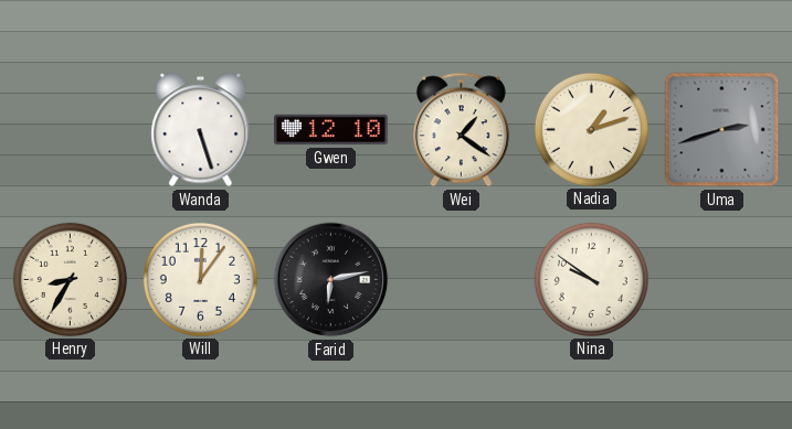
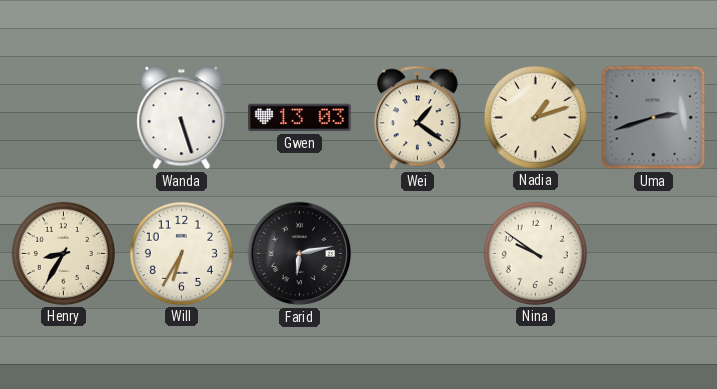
Gwen: 12:10 -> 13:03
Will: 12:06 -> 6:35
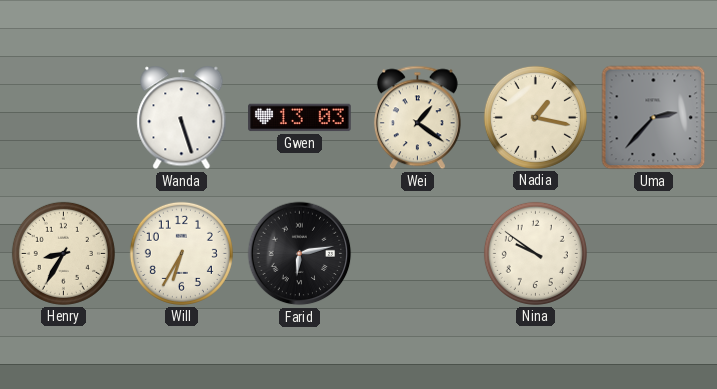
Nadia: 1:12 -> 1:17
Uma: 2:42 -> 2:37
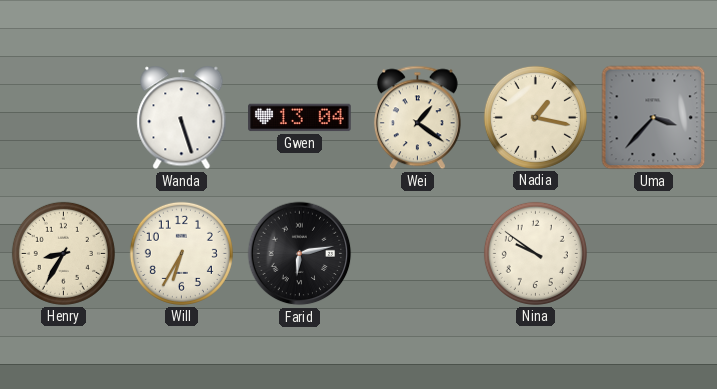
Gwen: 13:03 -> 13:04
Uma: 2:37 -> 3:37
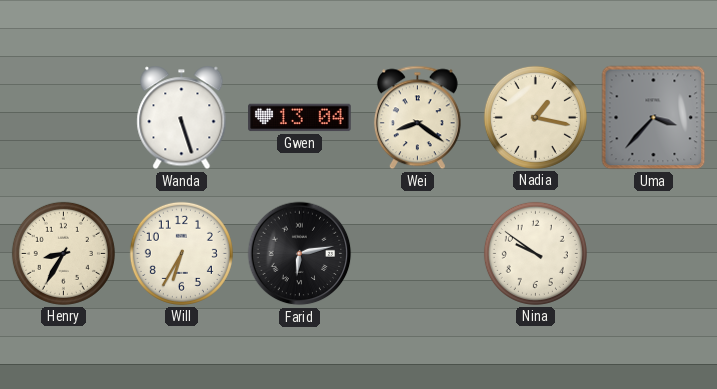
Wei: 1:21 -> 8:21
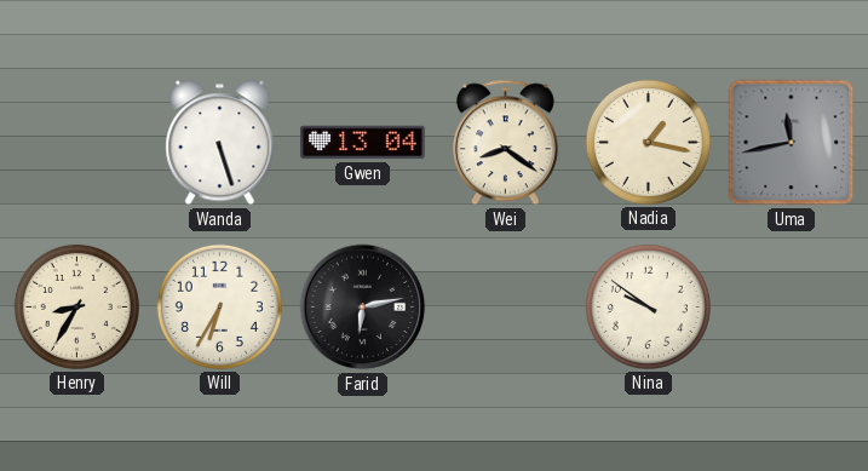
Uma: 3:37 -> 11:43
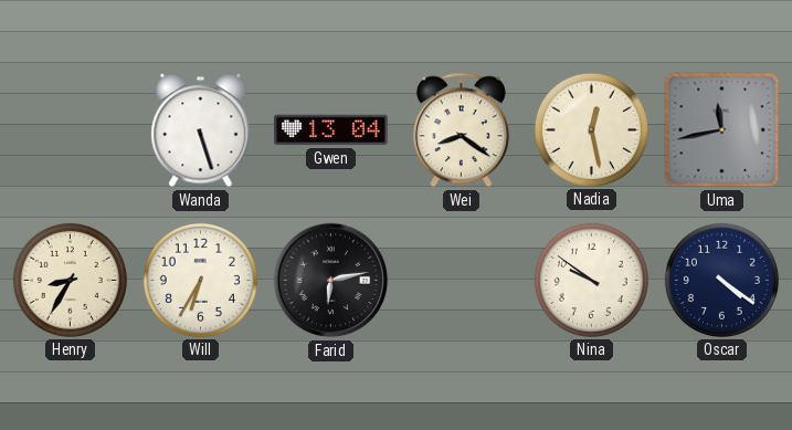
Nadia: 1:17 -> 12:28
Oscar: none -> 4:21
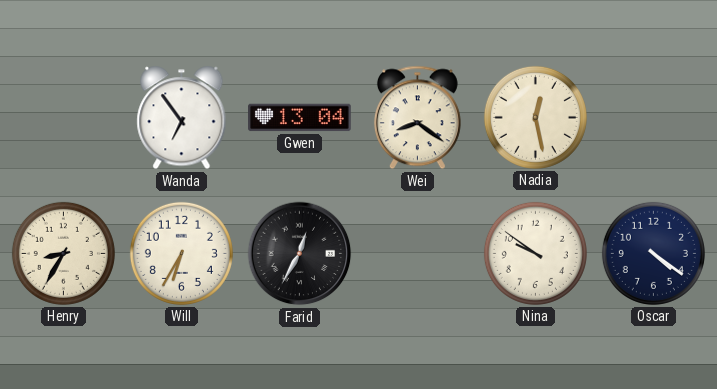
Wanda: 5:27 -> 6:54
Uma: 11:43 -> none
Farid: 6:13 -> 12:35
